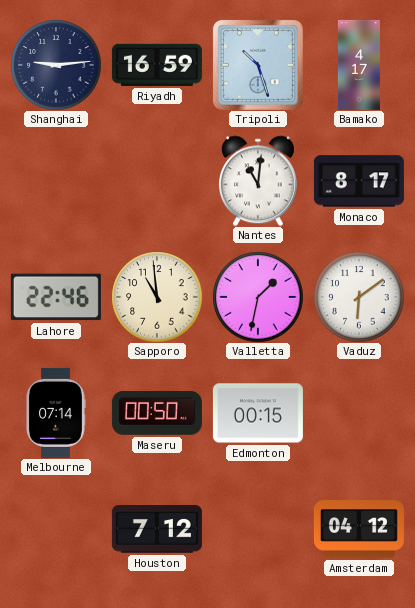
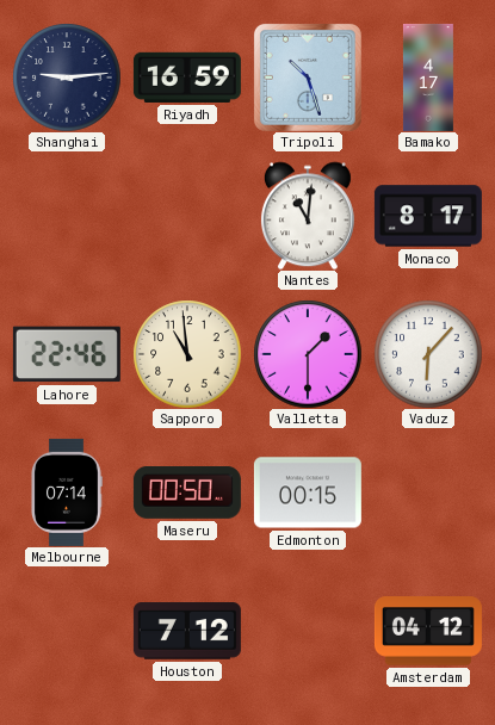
Valletta: 1:32 -> 1:30
Vaduz: 6:09 -> 6:07
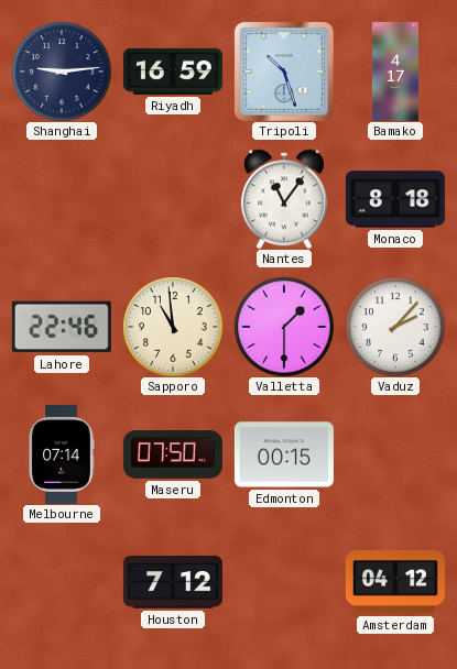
Nantes: 11:01 -> 11:06
Monaco: 8:17 -> 8:18
Vaduz: 6:07 -> 2:07
Maseru: 00:50 -> 07:50
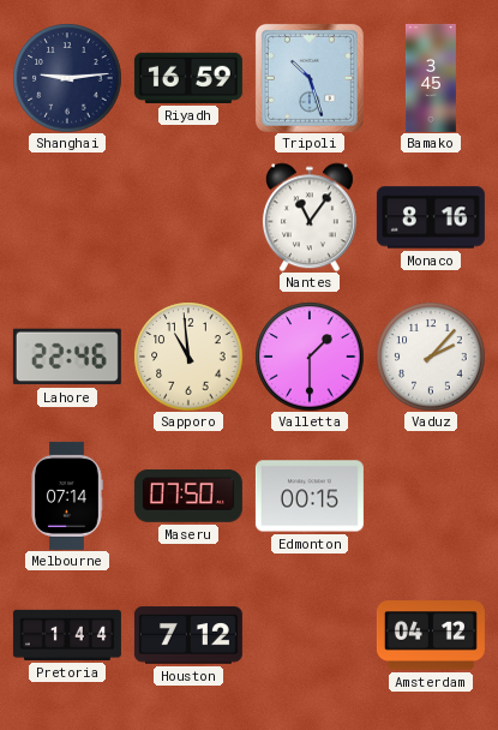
Bamako: 4:17 -> 3:45
Monaco: 8:18 -> 8:16
Pretoria: none -> 1:44
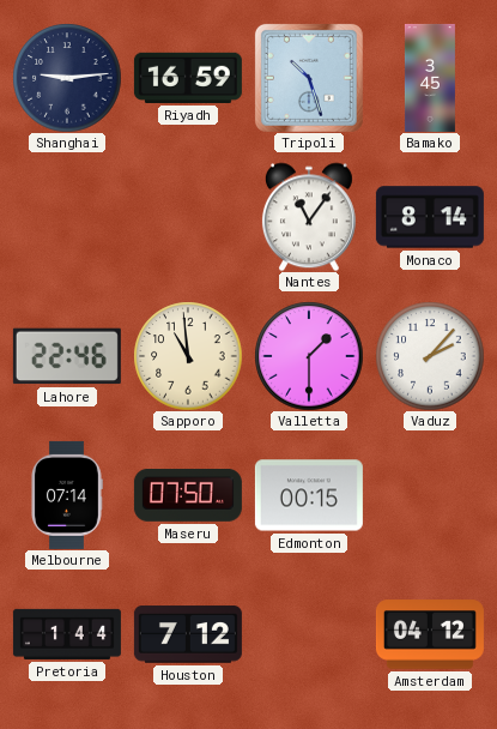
Monaco: 8:16 -> 8:14
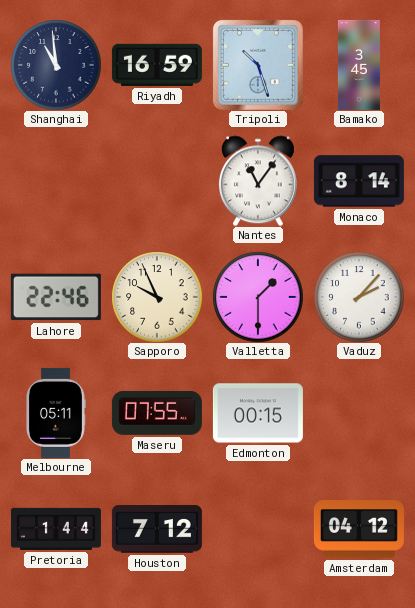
Shanghai: 9:14 -> 10:59
Sapporo: 10:59 -> 9:56
Melbourne: 07:14 -> 05:11
Maseru: 07:50 -> 07:55
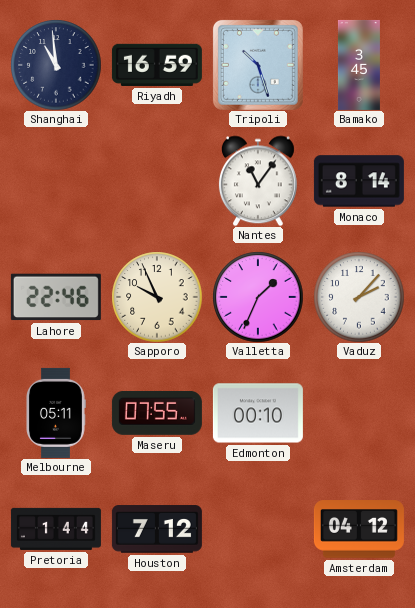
Valletta: 1:30 -> 1:34
Edmonton: 00:15 -> 00:10
